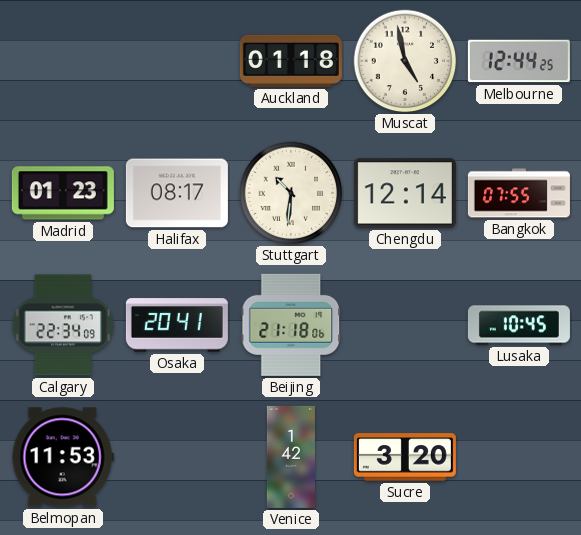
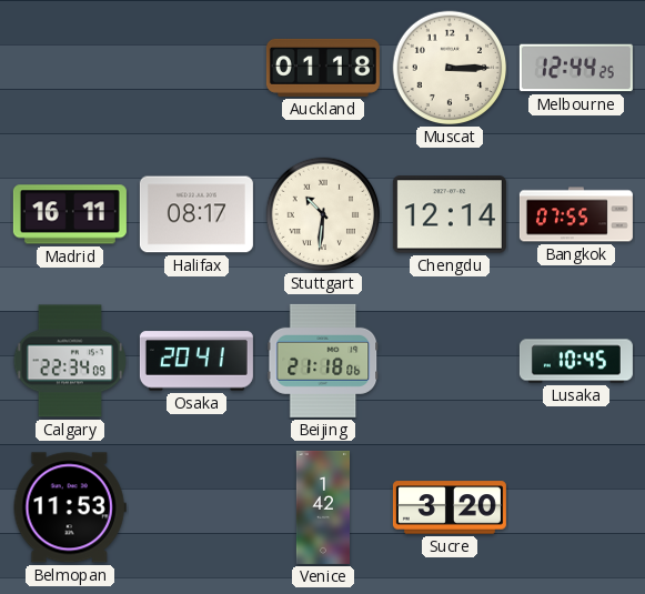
Muscat: 4:58 -> 3:15
Madrid: 01:23 -> 16:11
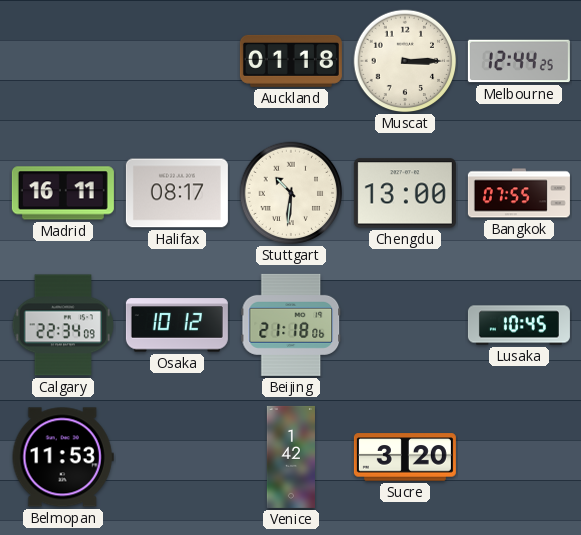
Chengdu: 12:14 -> 13:00
Osaka: 20:41 -> 10:12
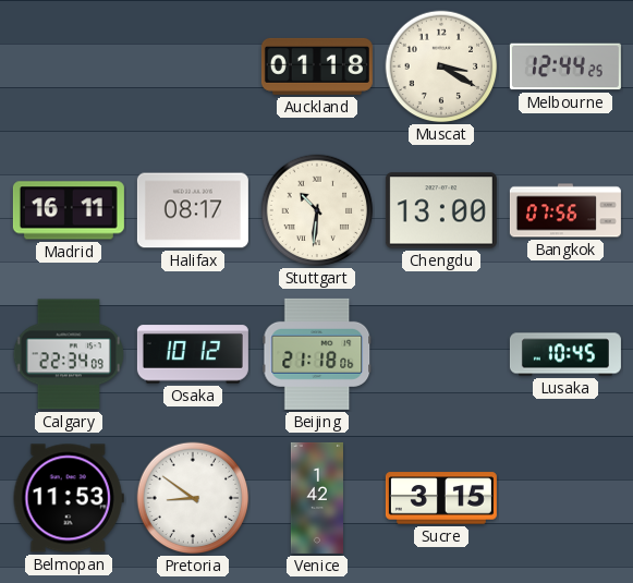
Muscat: 3:15 -> 3:20
Bangkok: 07:55 -> 07:56
Pretoria: none -> 8:51
Sucre: 3:20 -> 3:15
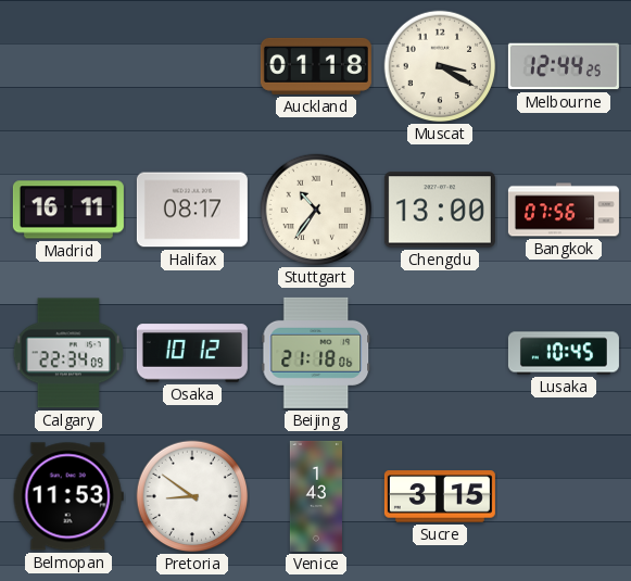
Stuttgart: 10:31 -> 10:36
Venice: 1:42 -> 1:43
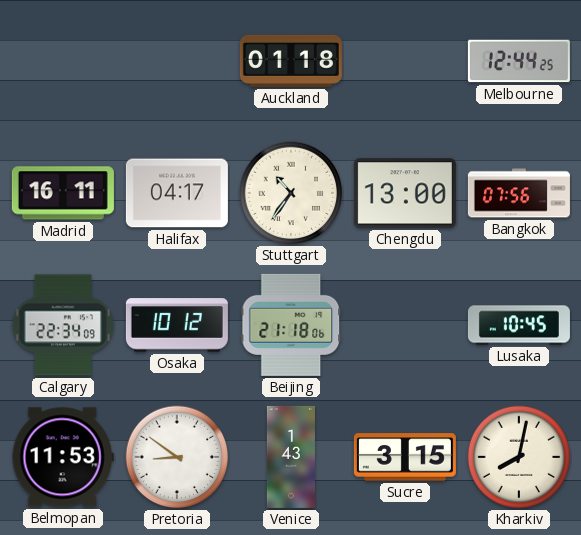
Muscat: 3:20 -> none
Halifax: 08:17 -> 04:17
Kharkiv: none -> 8:02
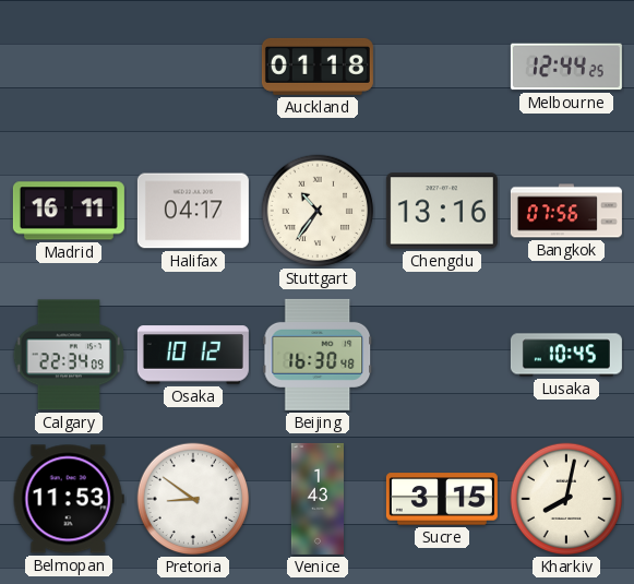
Chengdu: 13:00 -> 13:16
Beijing: 21:18 -> 16:30
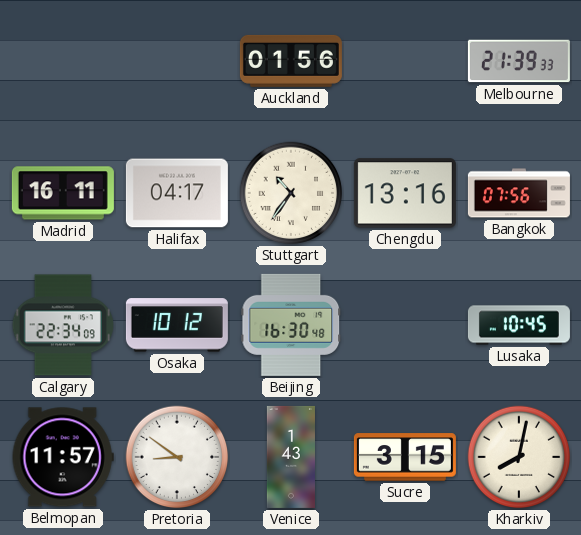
Auckland: 01:18 -> 01:56
Melbourne: 12:44 -> 21:39
Belmopan: 11:53 -> 11:57
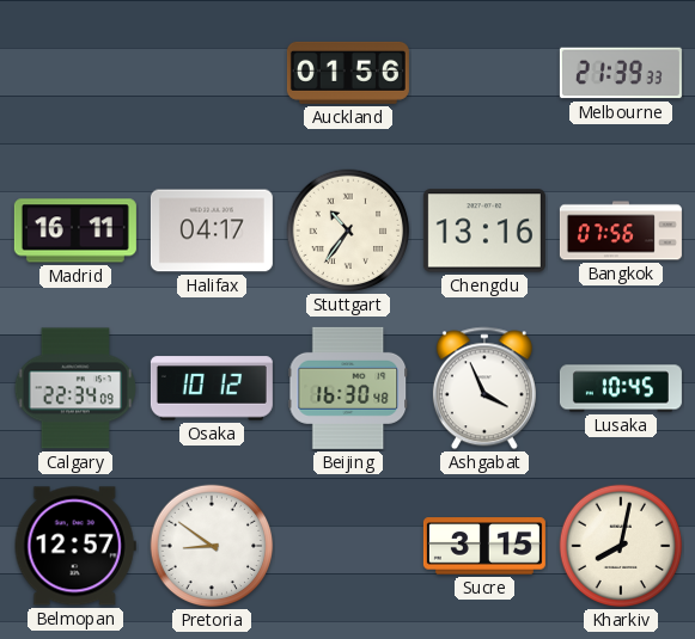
Ashgabat: none -> 3:56
Belmopan: 11:57 -> 12:57
Venice: 1:43 -> none
